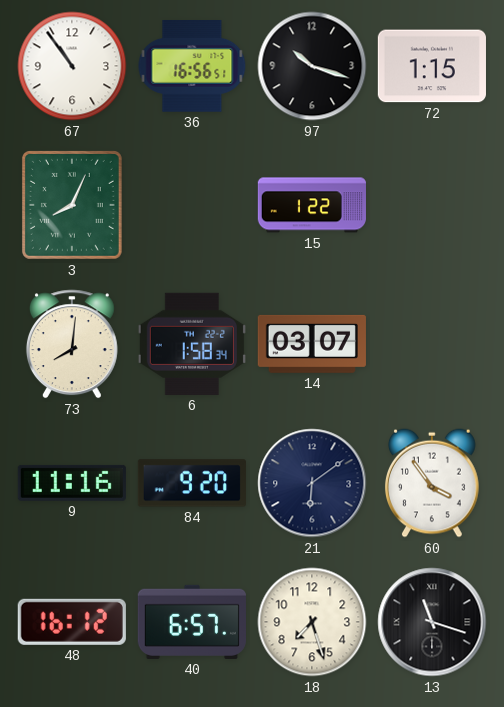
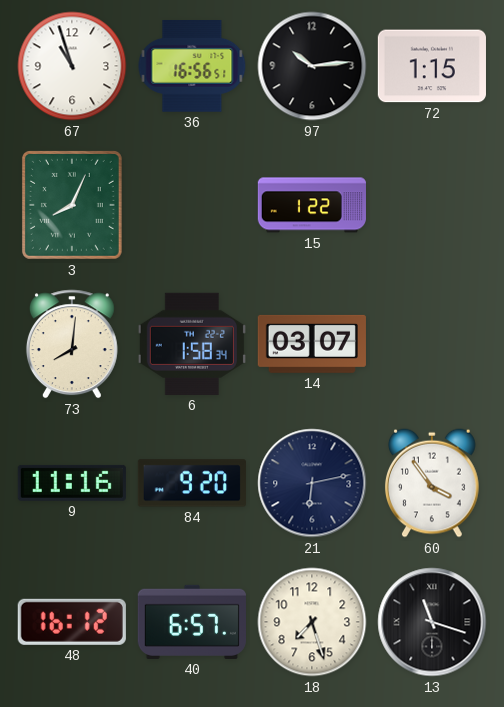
67: 10:54 -> 10:57
97: 10:18 -> 10:14
21: 6:09 -> 6:13
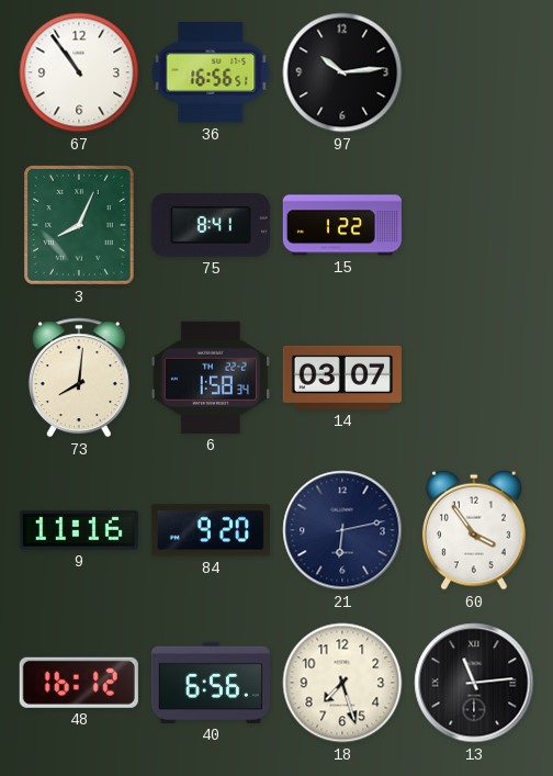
67: 10:57 -> 10:54
72: 1:15 -> none
75: none -> 8:41
40: 6:57 -> 6:56
13: 11:18 -> 11:14
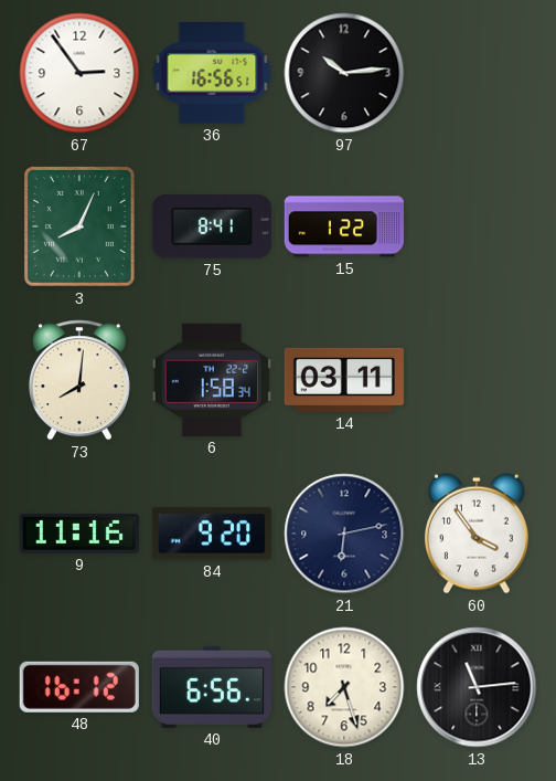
67: 10:54 -> 2:54
14: 03:07 -> 03:11
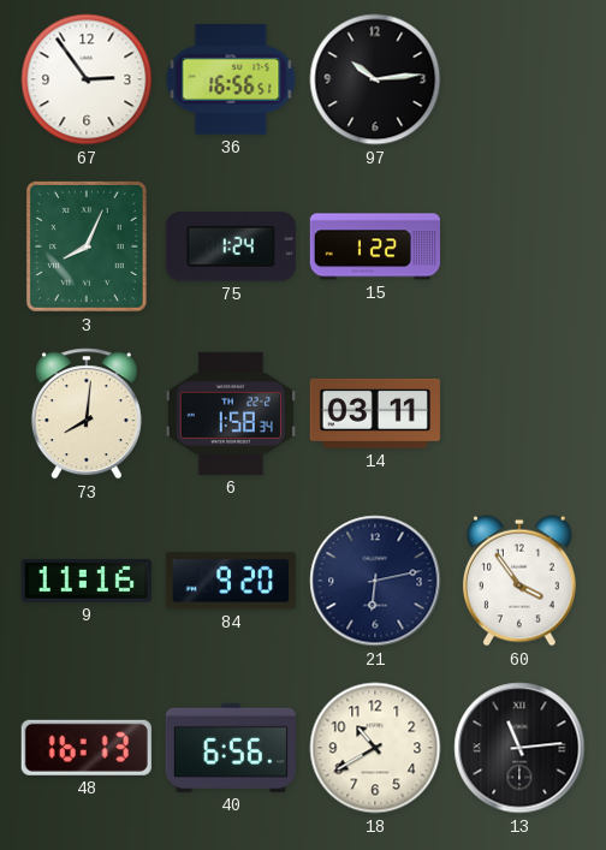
75: 8:41 -> 1:24
48: 16:12 -> 16:13
18: 7:27 -> 10:40
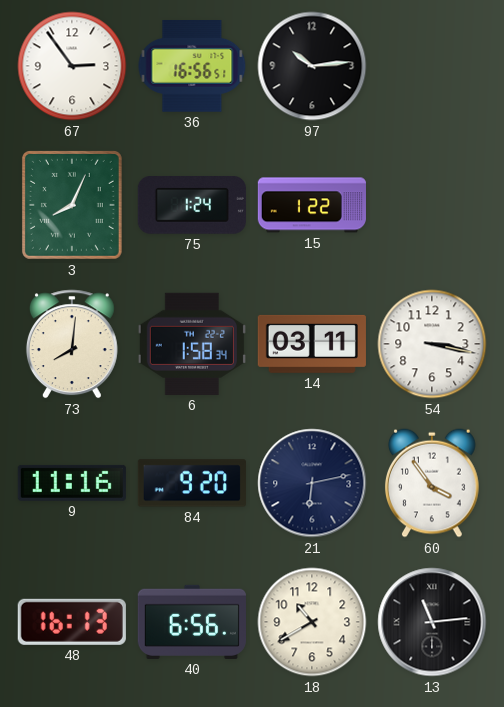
54: none -> 3:17
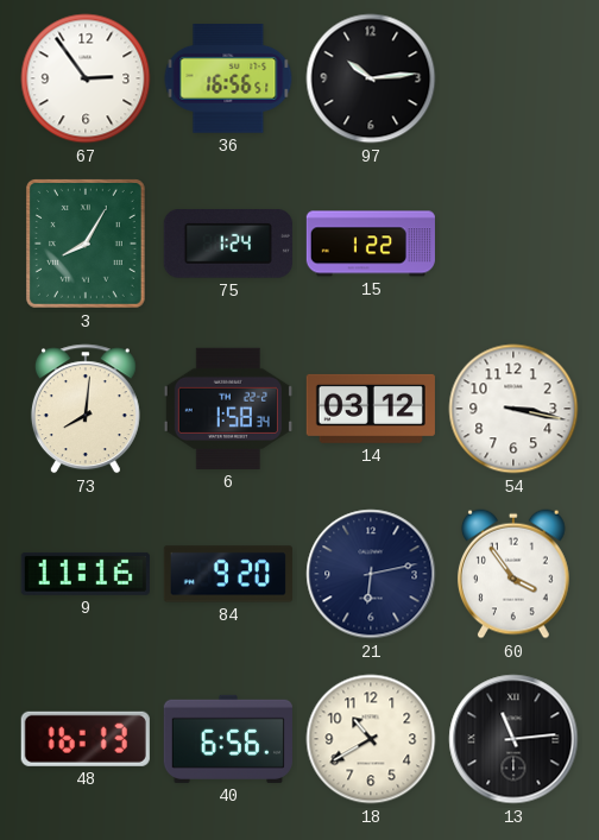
3: 8:04 -> 8:05
14: 03:11 -> 03:12
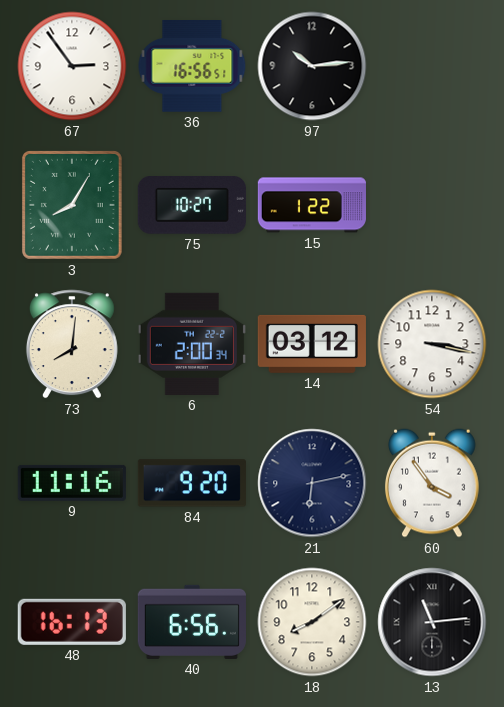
75: 1:24 -> 10:27
6: 1:58 -> 2:00
18: 10:40 -> 8:09
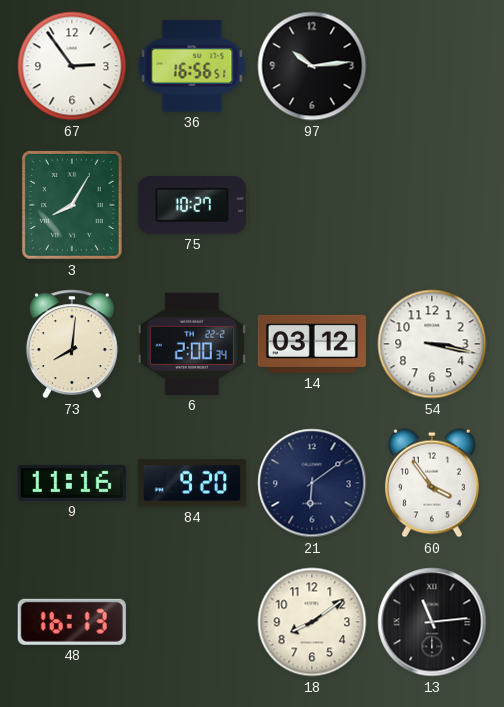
15: 1:22 -> none
21: 6:13 -> 6:09
40: 6:56 -> none
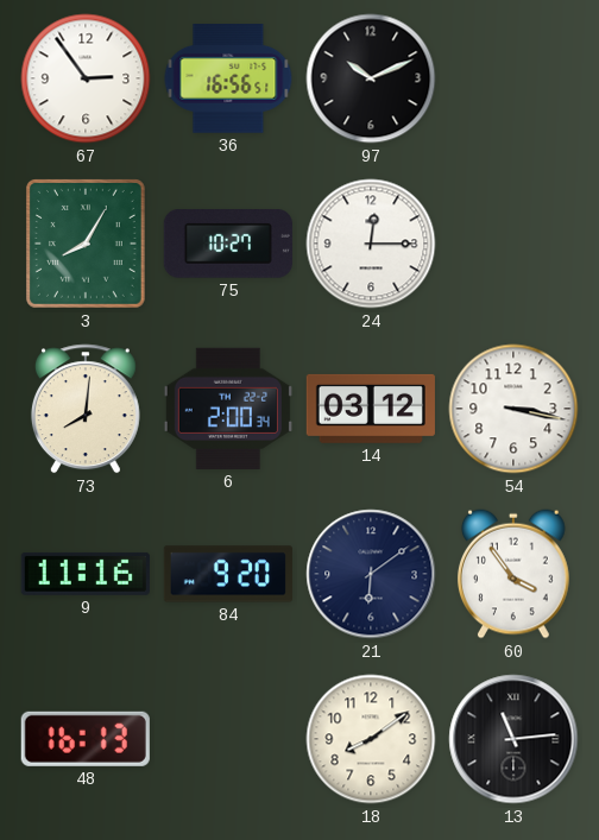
97: 10:14 -> 10:11
24: none -> 12:15
